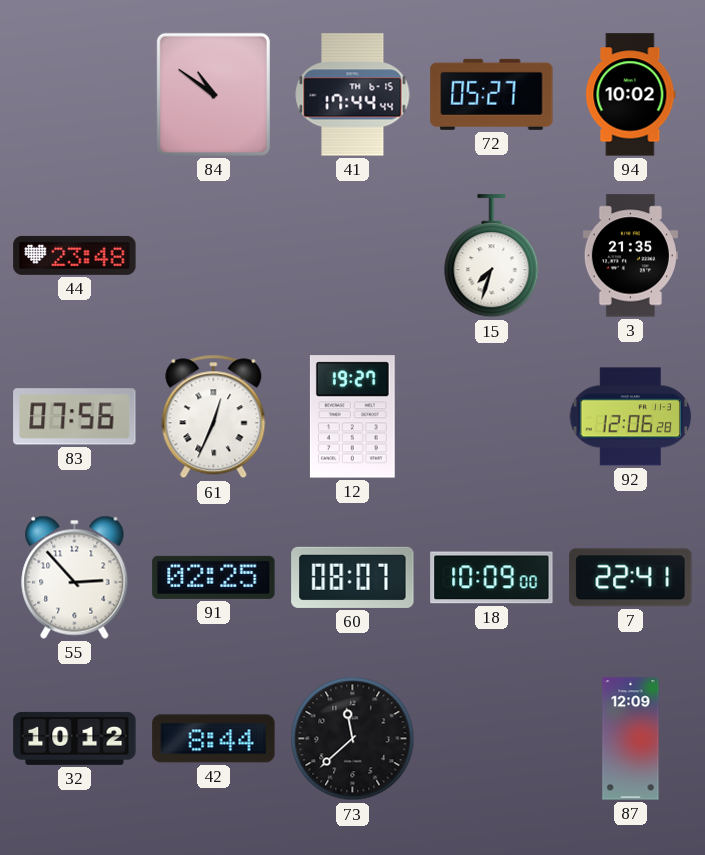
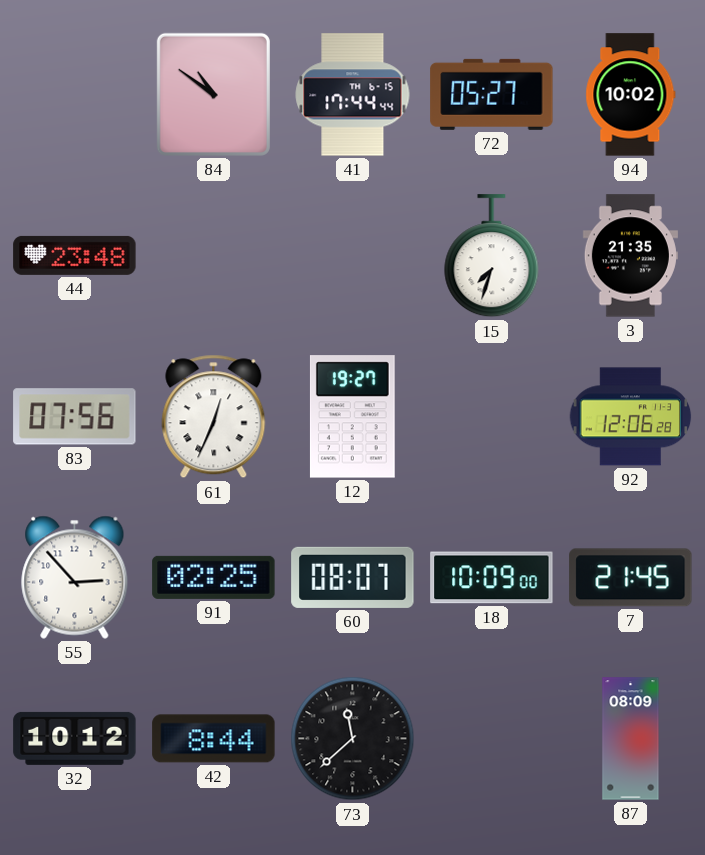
7: 22:41 -> 21:45
87: 12:09 -> 08:09
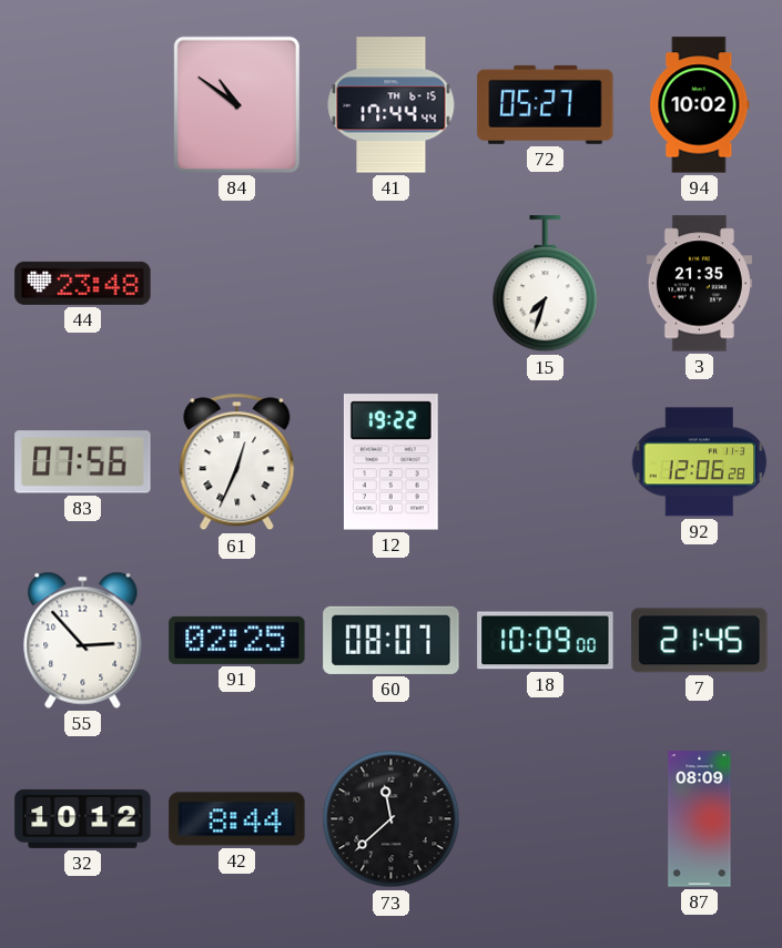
12: 19:27 -> 19:22
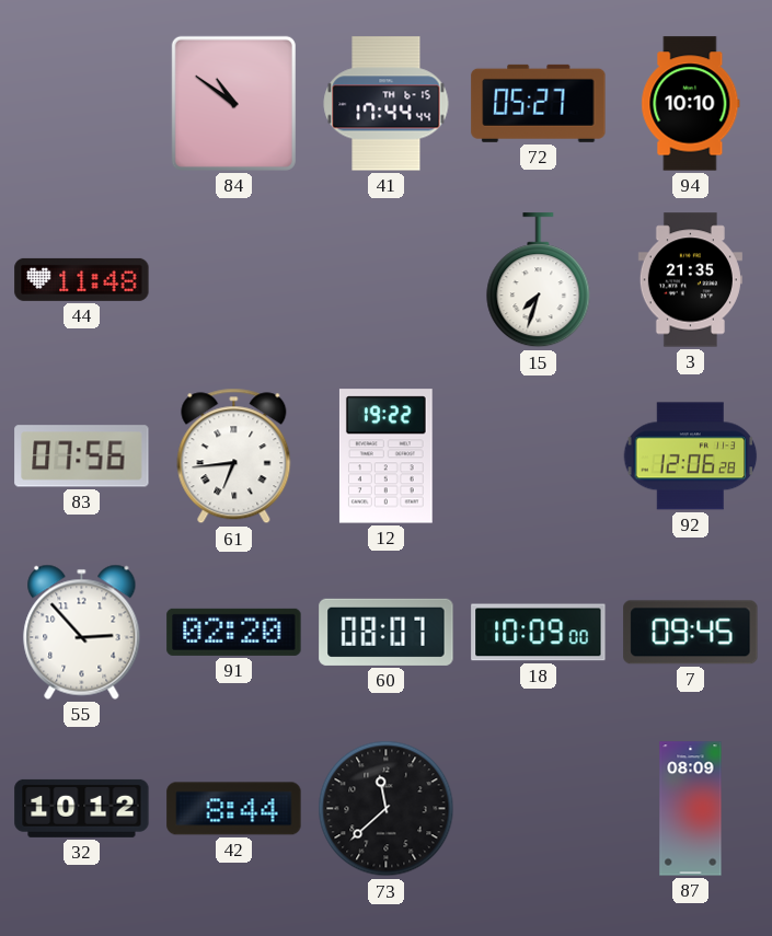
94: 10:02 -> 10:10
44: 23:48 -> 11:48
61: 12:34 -> 6:44
91: 02:25 -> 02:20
7: 21:45 -> 09:45
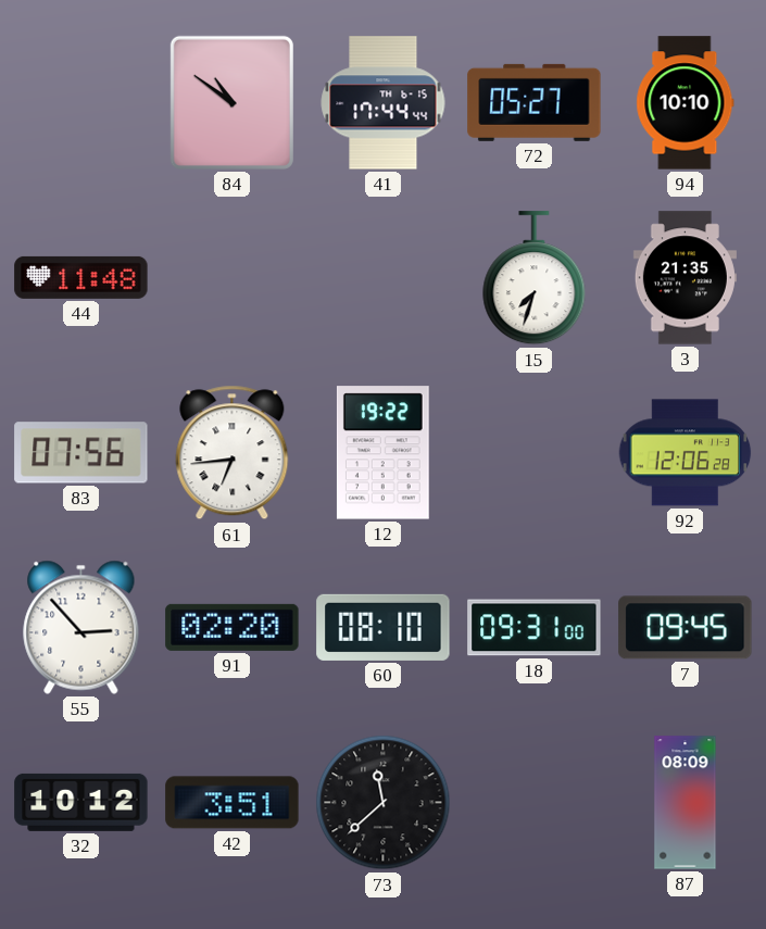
60: 08:07 -> 08:10
18: 10:09 -> 09:31
42: 8:44 -> 3:51
